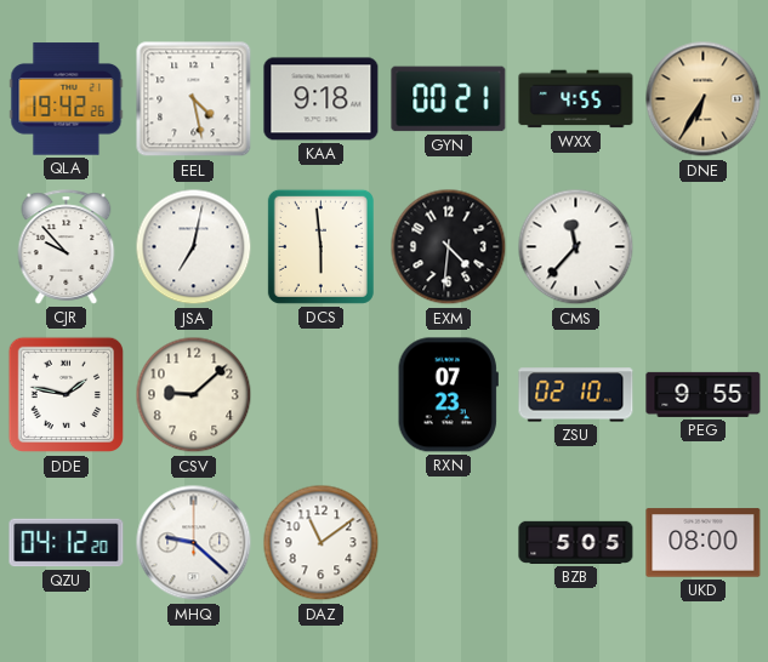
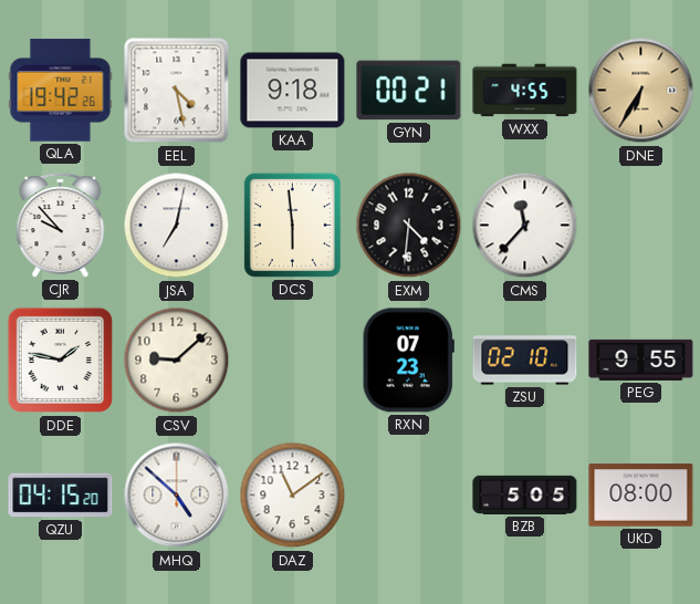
QZU: 04:12 -> 04:15
MHQ: 9:22 -> 4:52
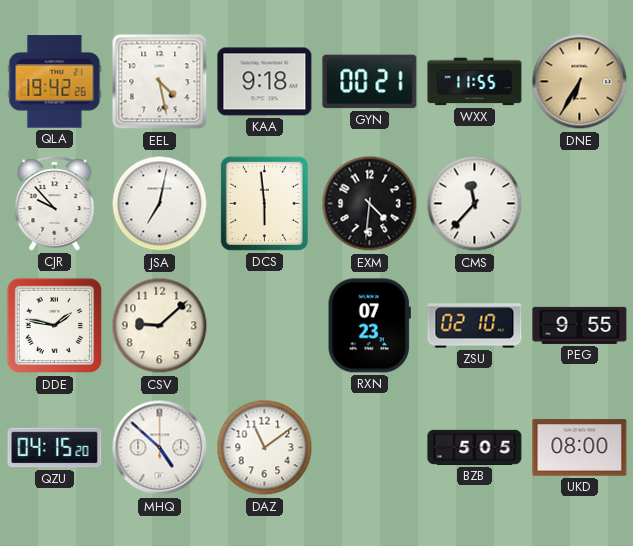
WXX: 4:55 -> 11:55
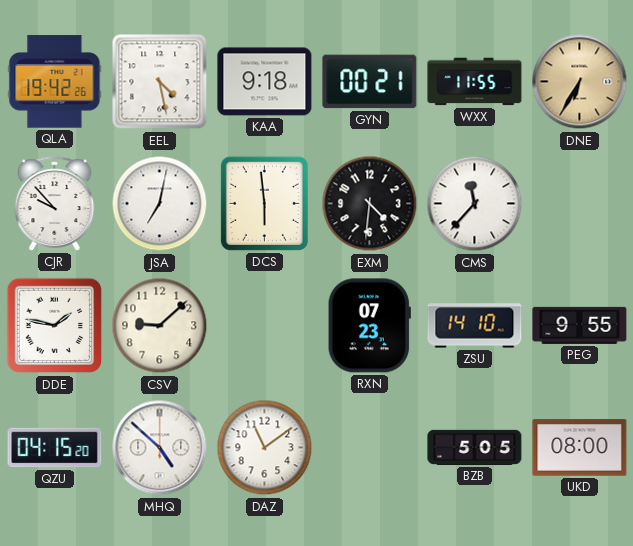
ZSU: 02:10 -> 14:10
